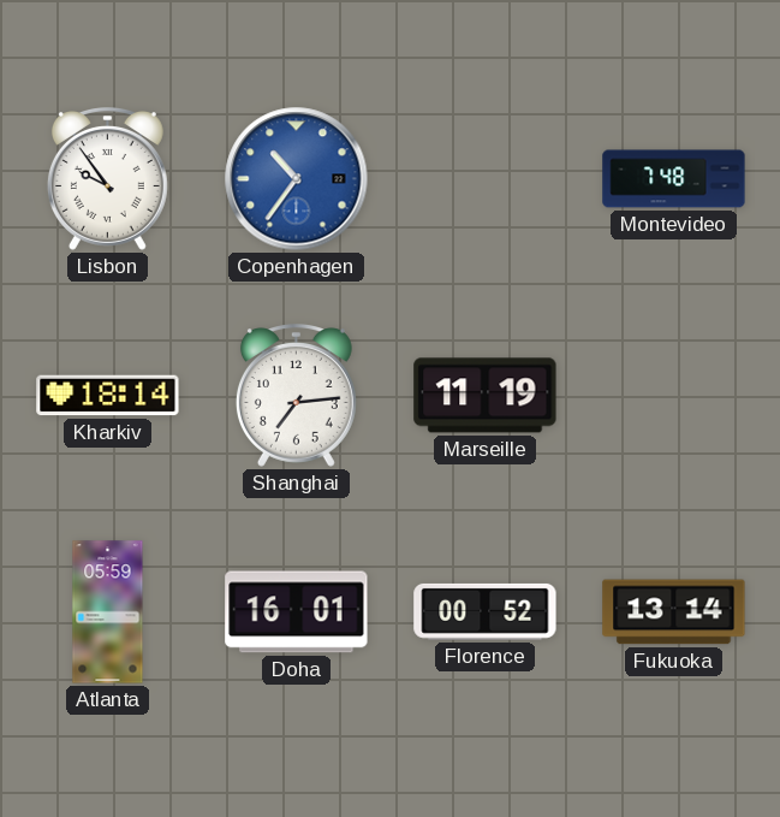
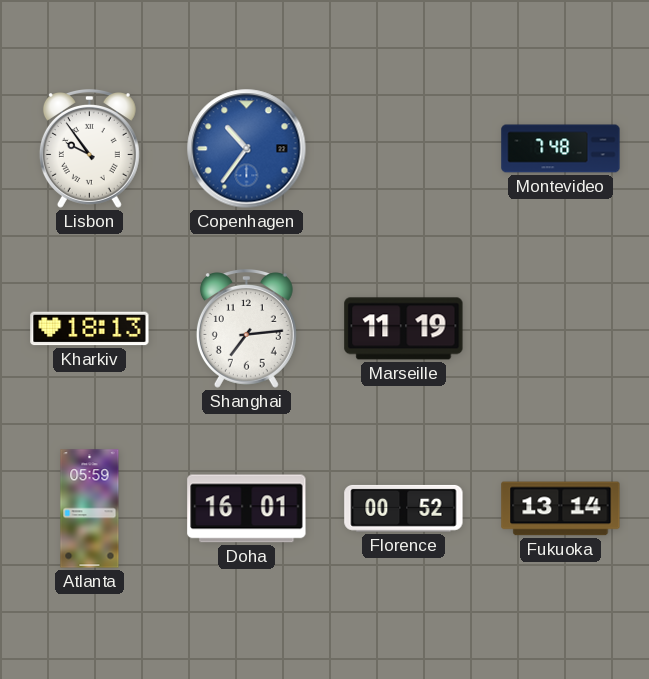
Kharkiv: 18:14 -> 18:13
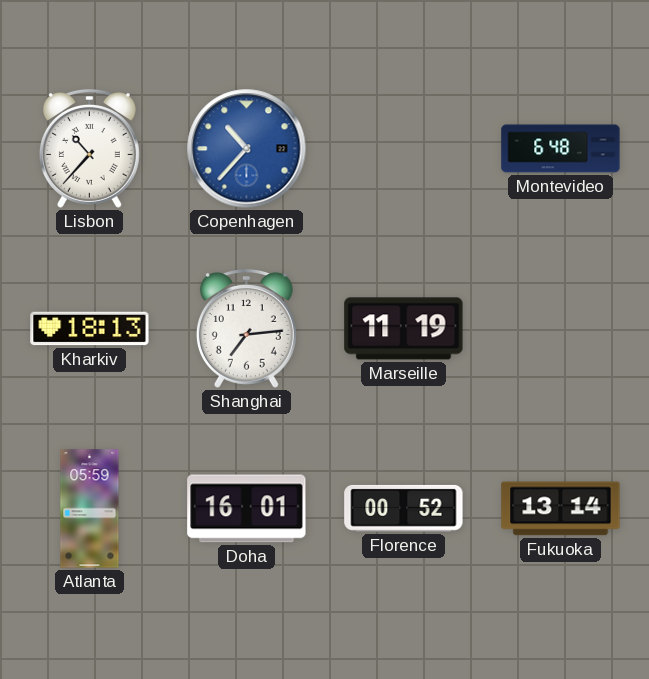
Lisbon: 9:54 -> 10:37
Copenhagen: 10:36 -> 10:37
Montevideo: 7:48 -> 6:48
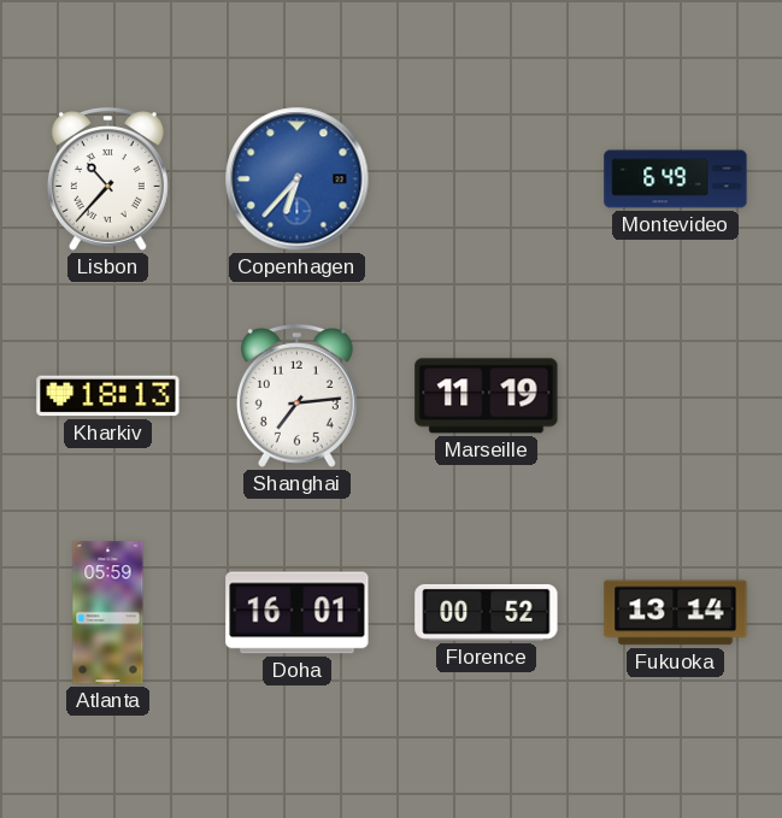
Copenhagen: 10:37 -> 6:37
Montevideo: 6:48 -> 6:49
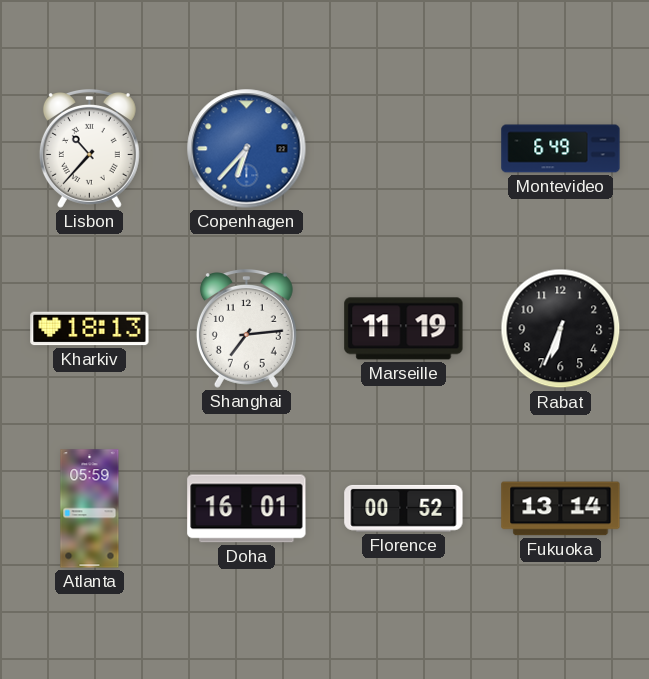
Rabat: none -> 6:34
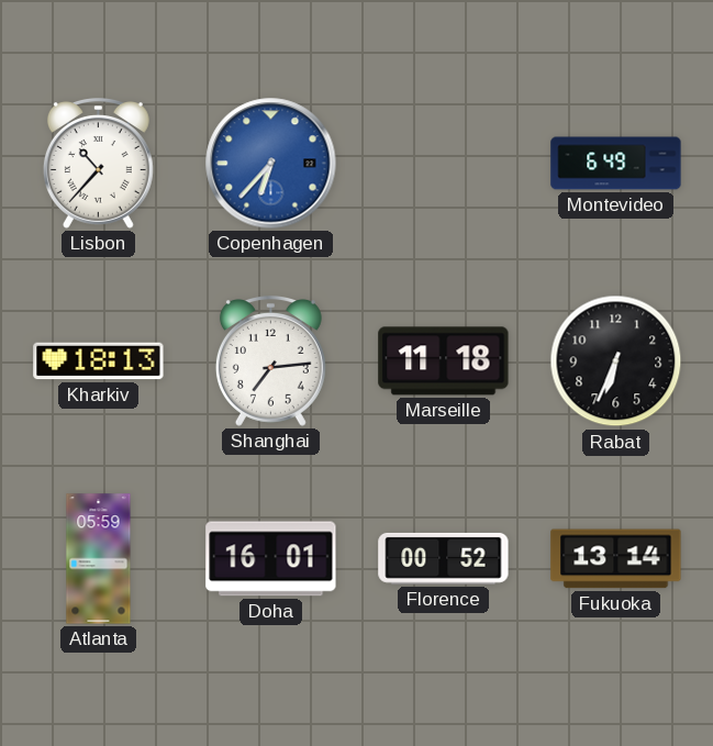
Marseille: 11:19 -> 11:18
